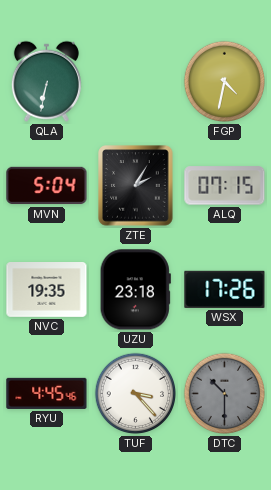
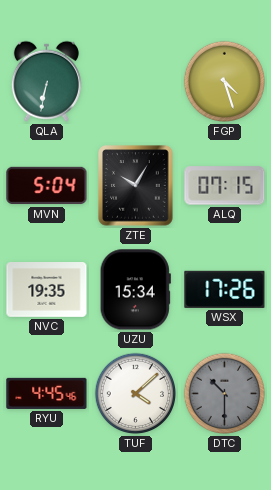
FGP: 4:32 -> 4:27
ZTE: 2:05 -> 10:05
UZU: 23:18 -> 15:34
TUF: 3:23 -> 4:08
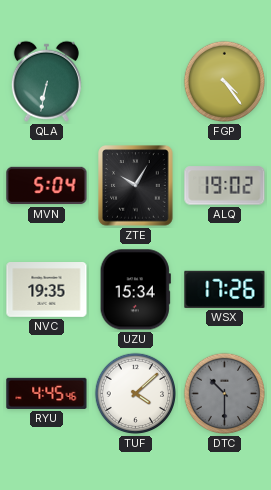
FGP: 4:27 -> 4:24
ALQ: 07:15 -> 19:02
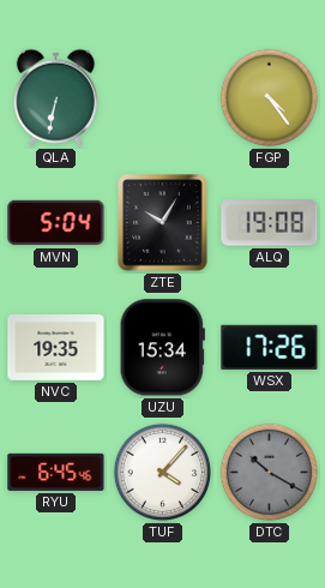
ALQ: 19:02 -> 19:08
RYU: 4:45 -> 6:45
TUF: 4:08 -> 4:07
DTC: 10:30 -> 10:20
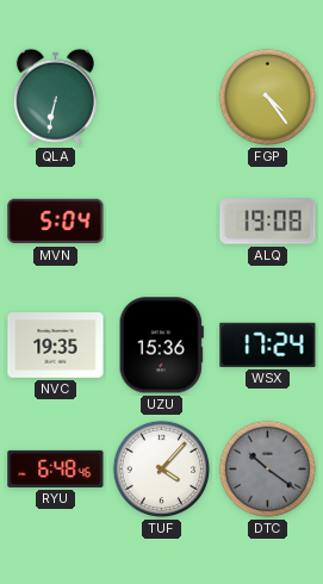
ZTE: 10:05 -> none
UZU: 15:34 -> 15:36
WSX: 17:26 -> 17:24
RYU: 6:45 -> 6:48
DTC: 10:20 -> 10:21
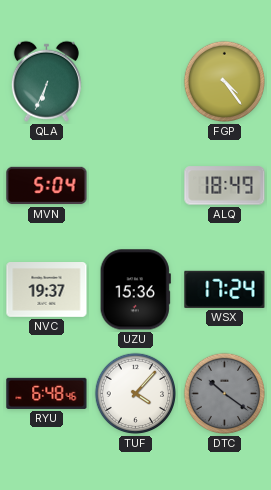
QLA: 6:32 -> 6:34
ALQ: 19:08 -> 18:49
NVC: 19:35 -> 19:37
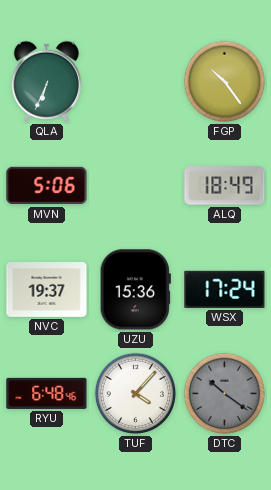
FGP: 4:24 -> 10:24
MVN: 5:04 -> 5:06
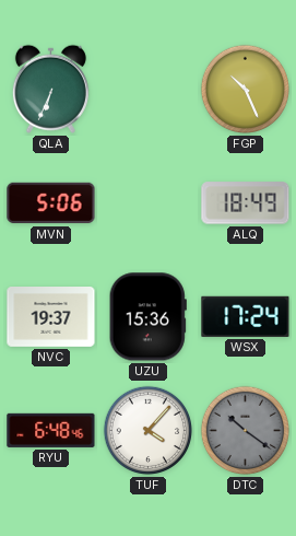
FGP: 10:24 -> 10:26
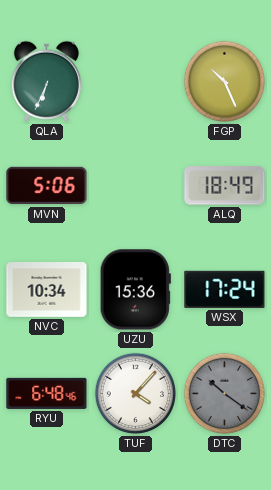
NVC: 19:37 -> 10:34
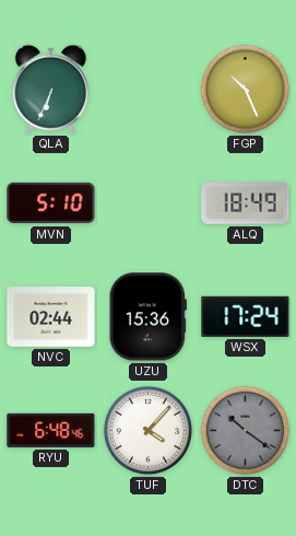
MVN: 5:06 -> 5:10
NVC: 10:34 -> 02:44
